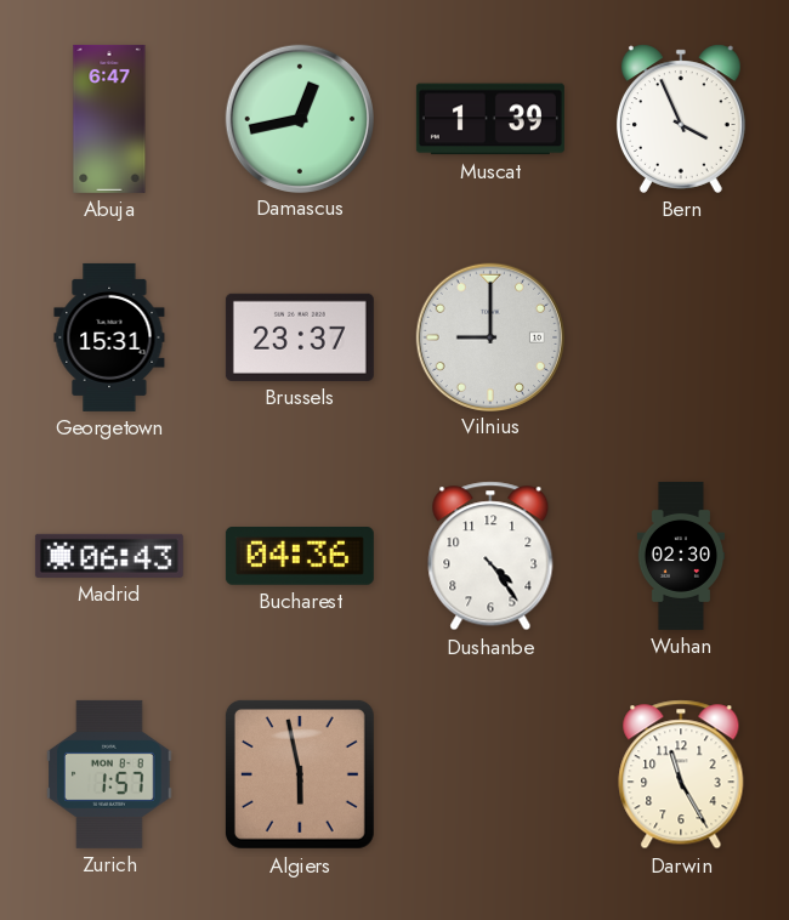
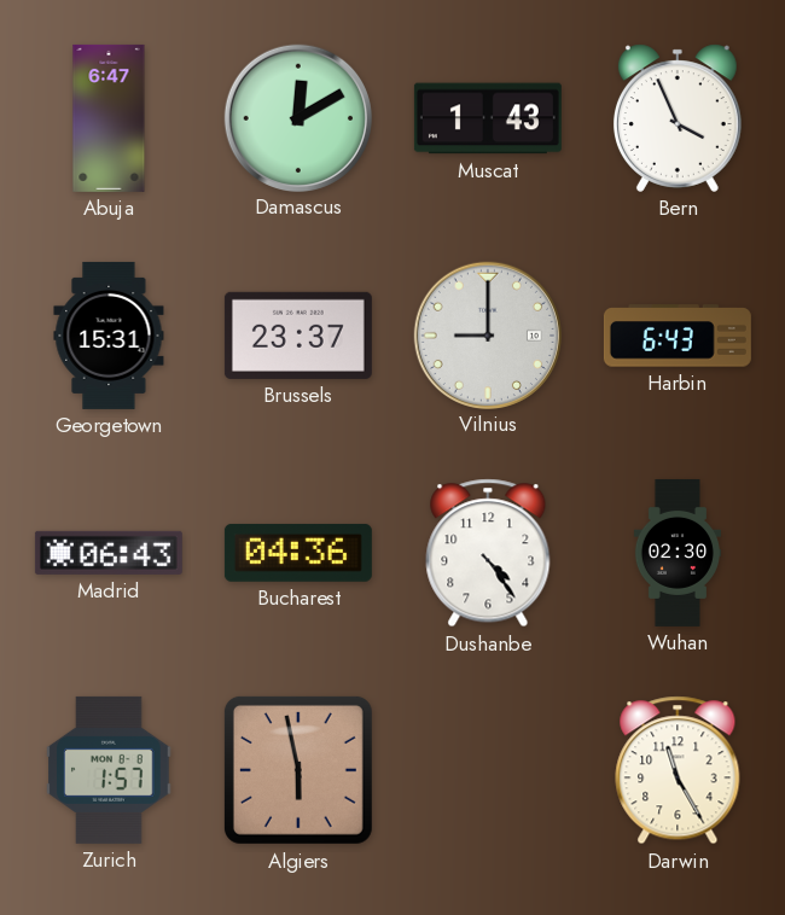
Damascus: 12:43 -> 12:10
Muscat: 1:39 -> 1:43
Harbin: none -> 6:43
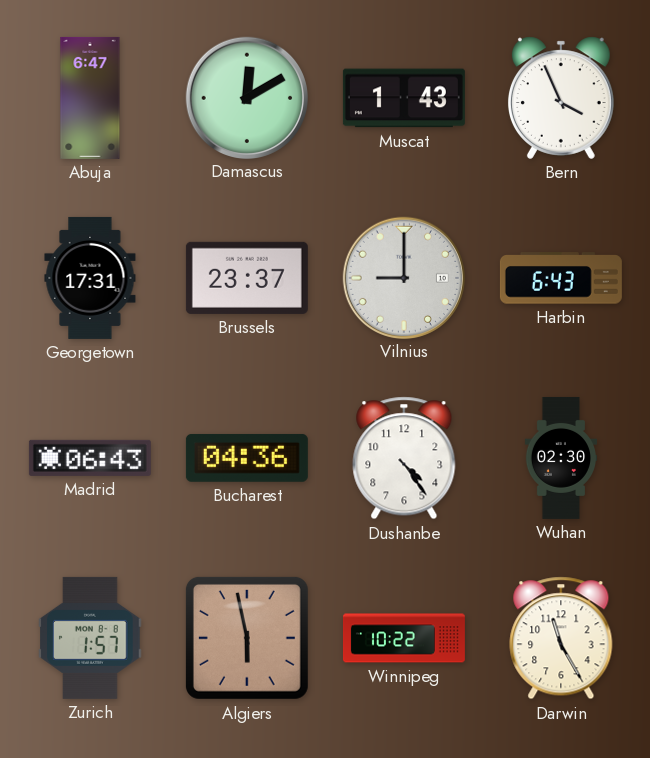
Georgetown: 15:31 -> 17:31
Winnipeg: none -> 10:22
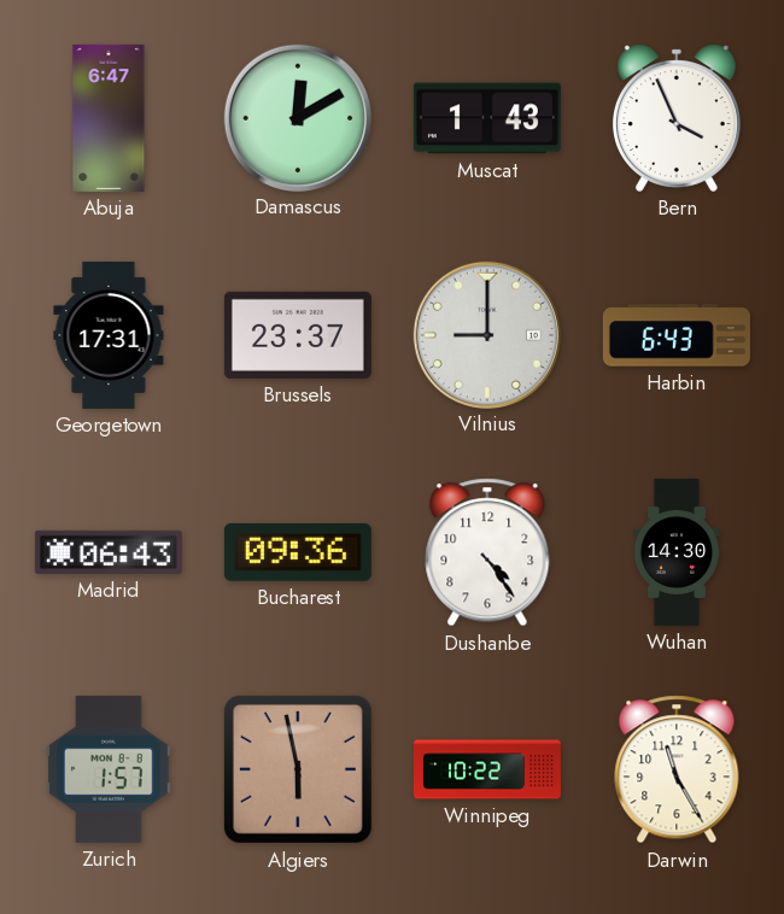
Bucharest: 04:36 -> 09:36
Wuhan: 02:30 -> 14:30
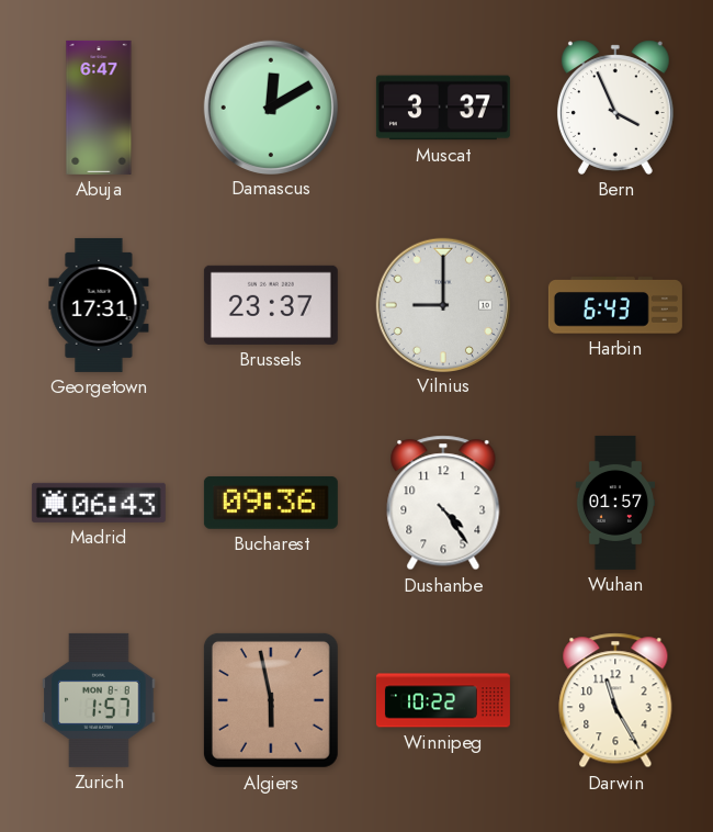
Muscat: 1:43 -> 3:37
Wuhan: 14:30 -> 01:57
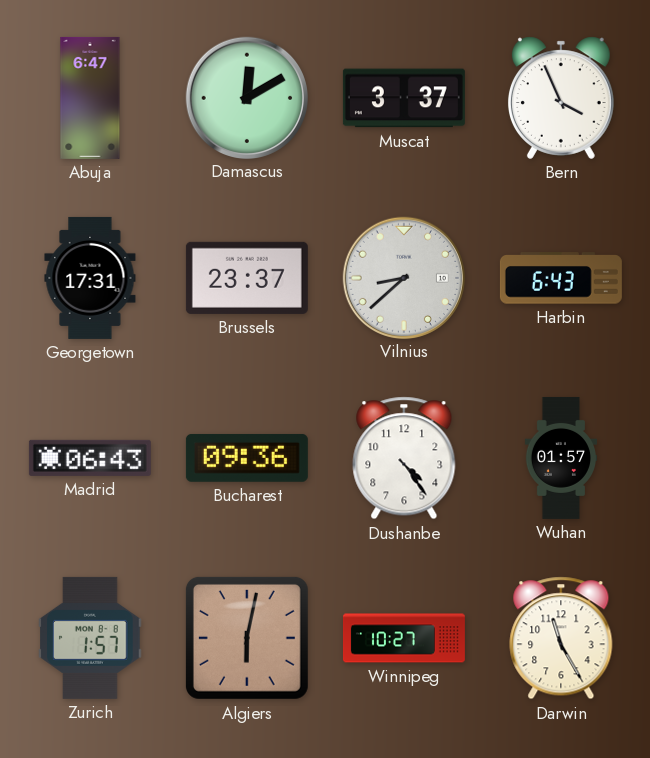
Vilnius: 9:00 -> 8:38
Algiers: 5:58 -> 6:02
Winnipeg: 10:22 -> 10:27
